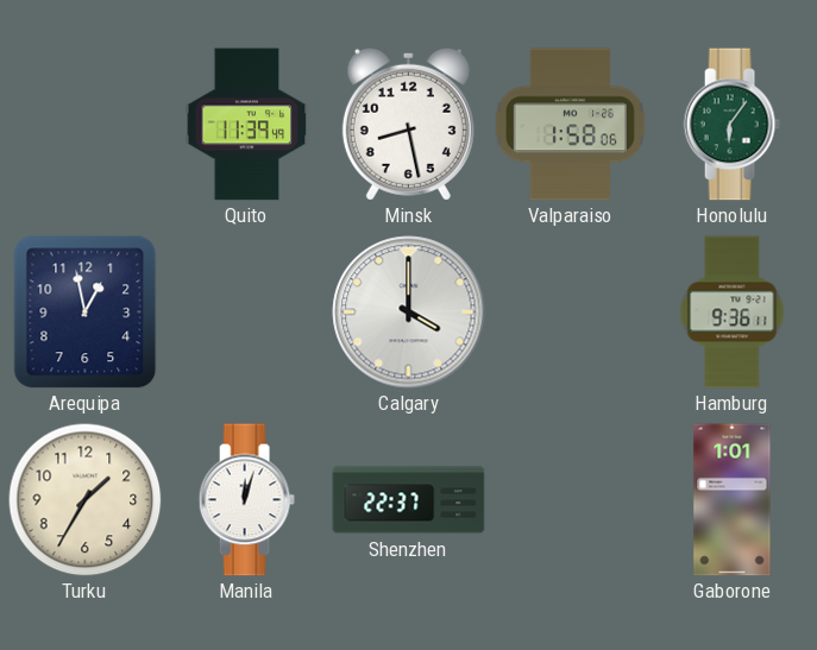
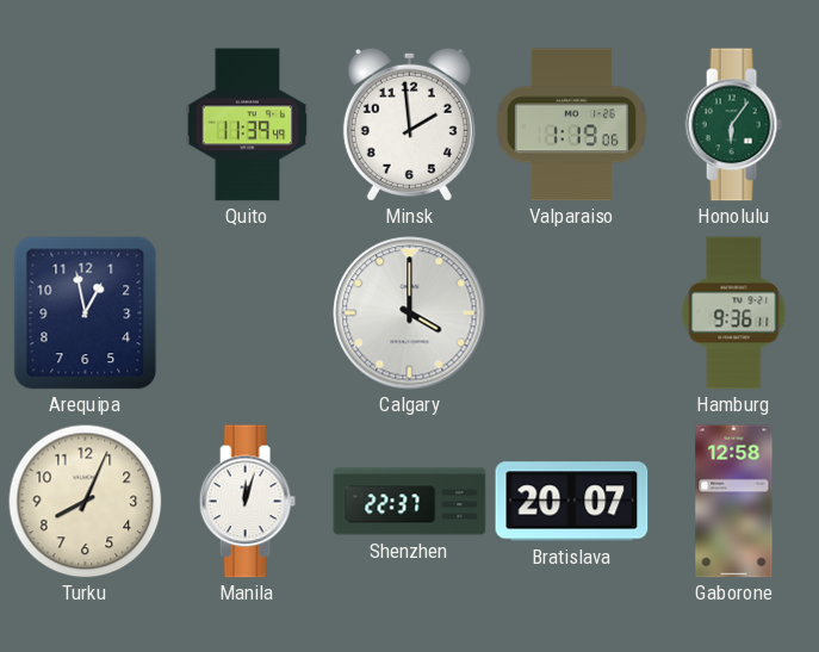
Minsk: 8:28 -> 1:59
Valparaiso: 1:58 -> 1:19
Turku: 1:35 -> 8:04
Bratislava: none -> 20:07
Gaborone: 1:01 -> 12:58
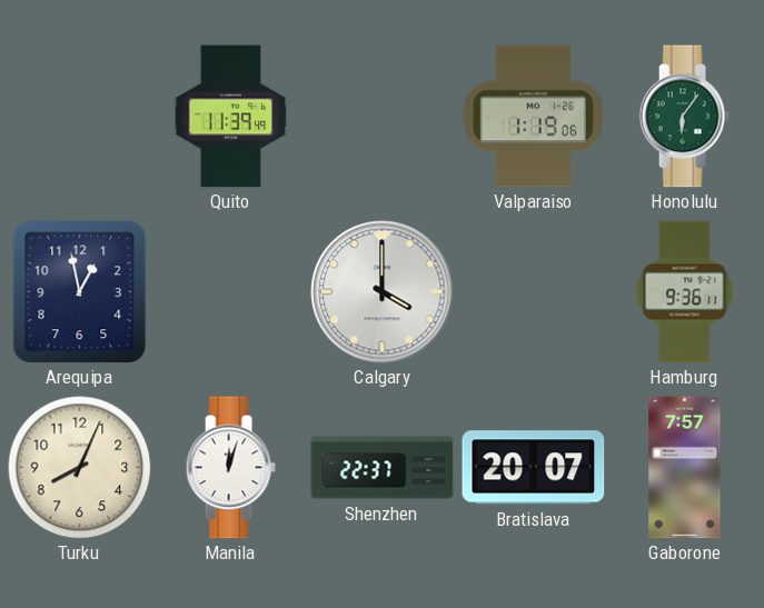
Minsk: 1:59 -> none
Gaborone: 12:58 -> 7:57
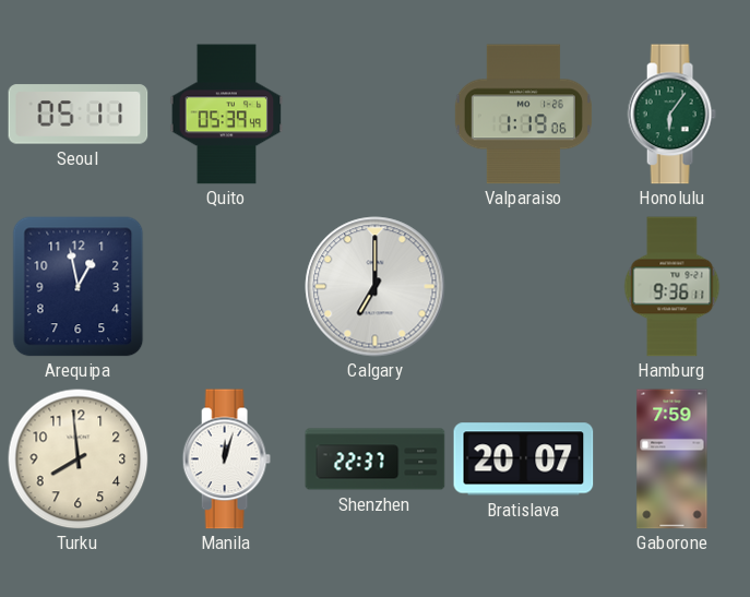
Seoul: none -> 05:11
Quito: 11:39 -> 05:39
Calgary: 4:00 -> 7:00
Turku: 8:04 -> 7:59
Gaborone: 7:57 -> 7:59
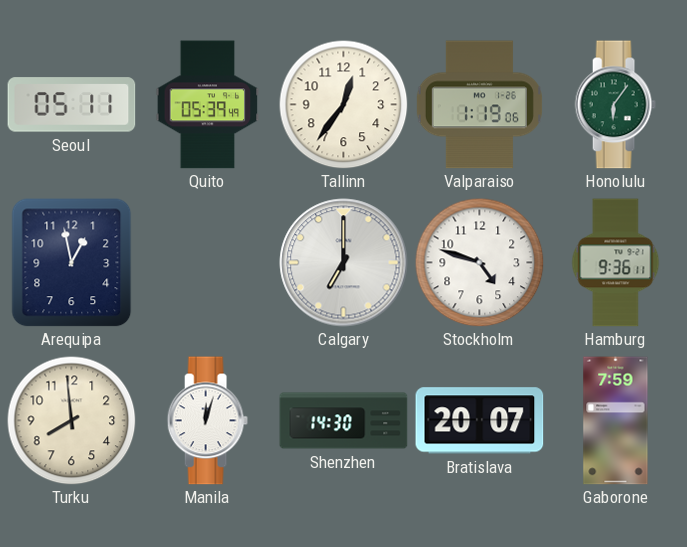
Tallinn: none -> 12:36
Stockholm: none -> 4:48
Shenzhen: 22:37 -> 14:30
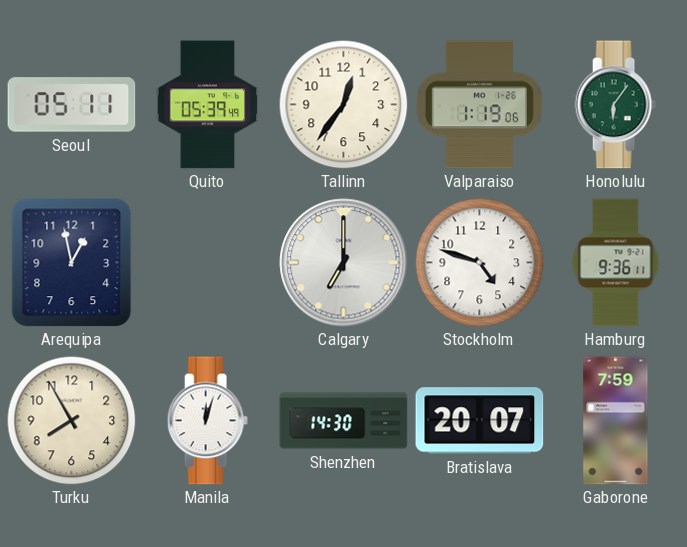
Turku: 7:59 -> 7:55
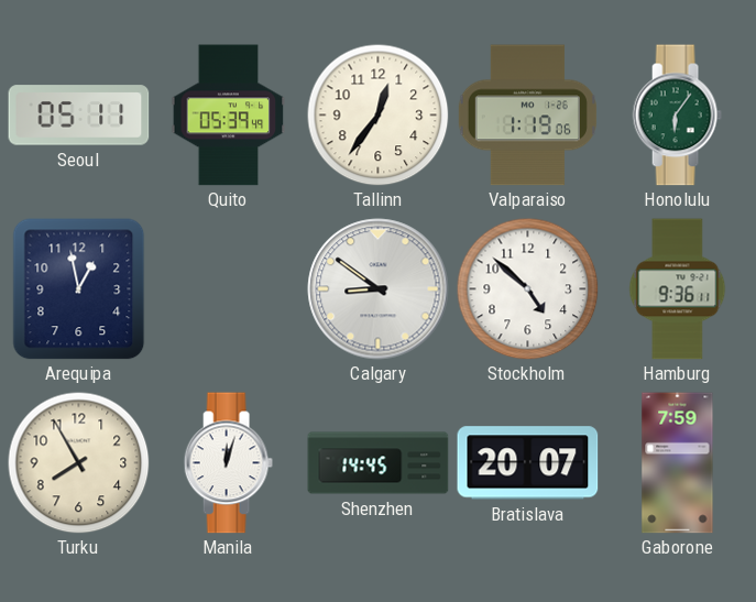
Calgary: 7:00 -> 8:51
Stockholm: 4:48 -> 4:52
Shenzhen: 14:30 -> 14:45
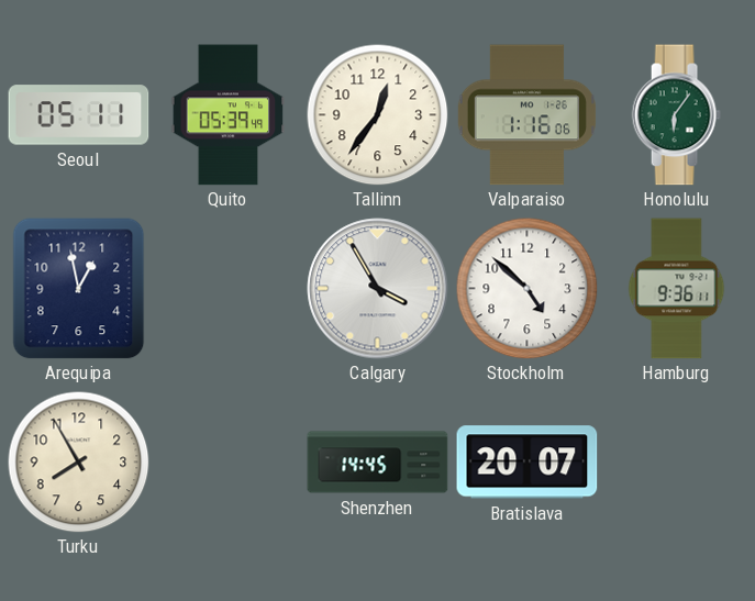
Valparaiso: 1:19 -> 1:16
Calgary: 8:51 -> 3:55
Manila: 12:03 -> none
Gaborone: 7:59 -> none
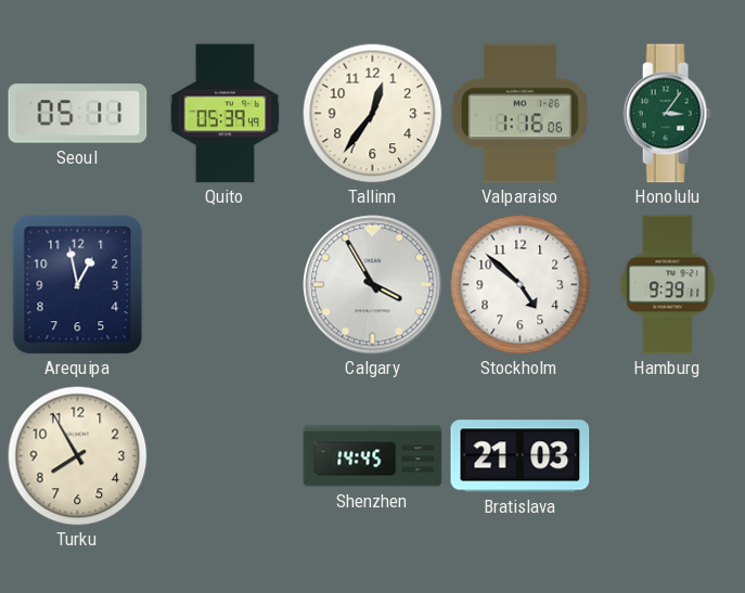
Honolulu: 6:06 -> 3:06
Hamburg: 9:36 -> 9:39
Bratislava: 20:07 -> 21:03
